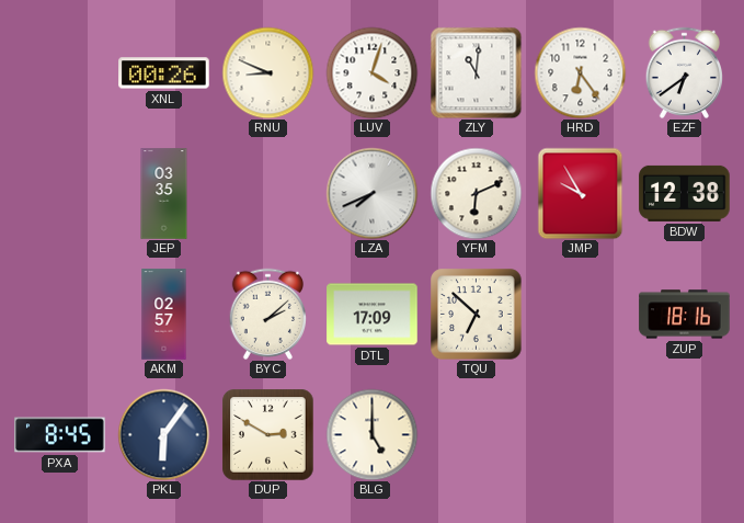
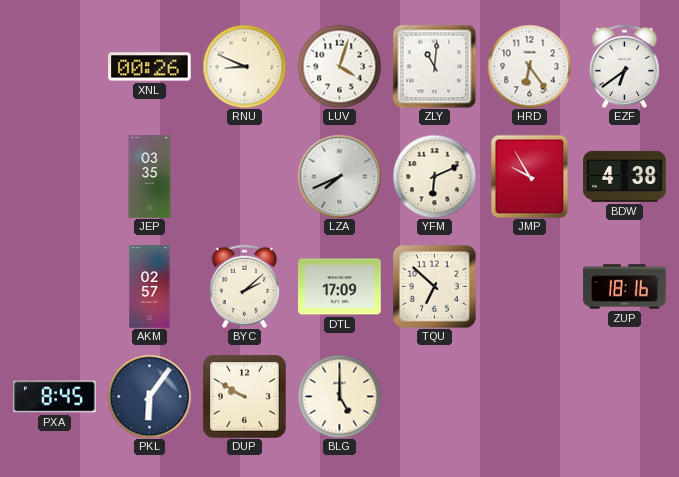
BDW: 12:38 -> 4:38
DUP: 2:50 -> 9:50
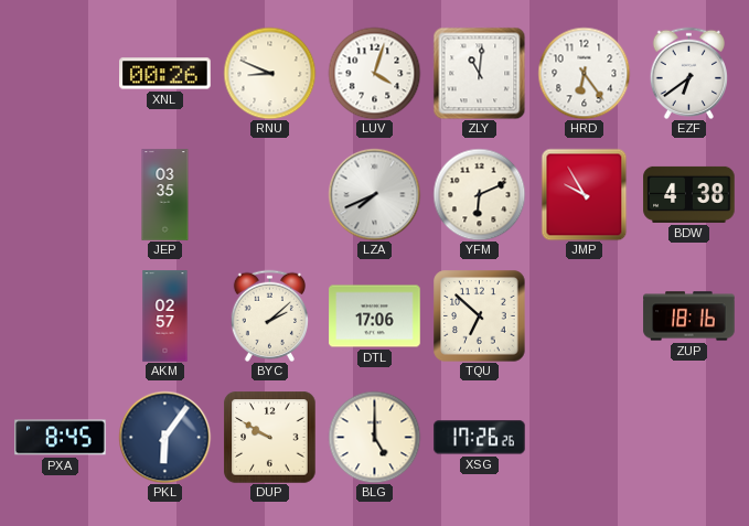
DTL: 17:09 -> 17:06
XSG: none -> 17:26
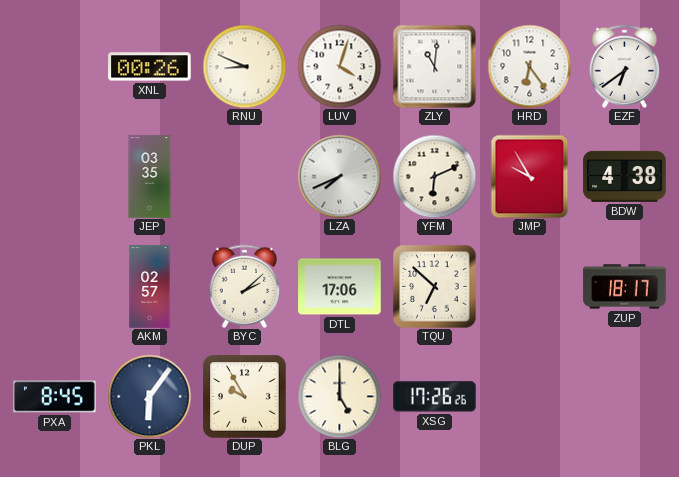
ZUP: 18:16 -> 18:17
DUP: 9:50 -> 9:55
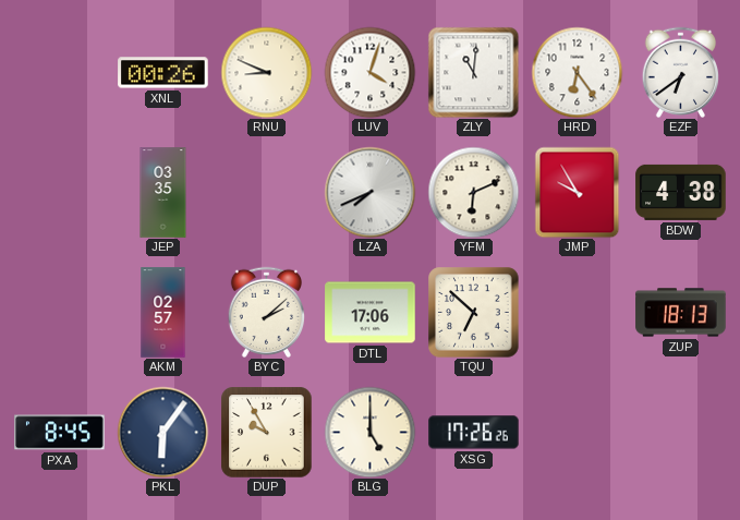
ZUP: 18:17 -> 18:13
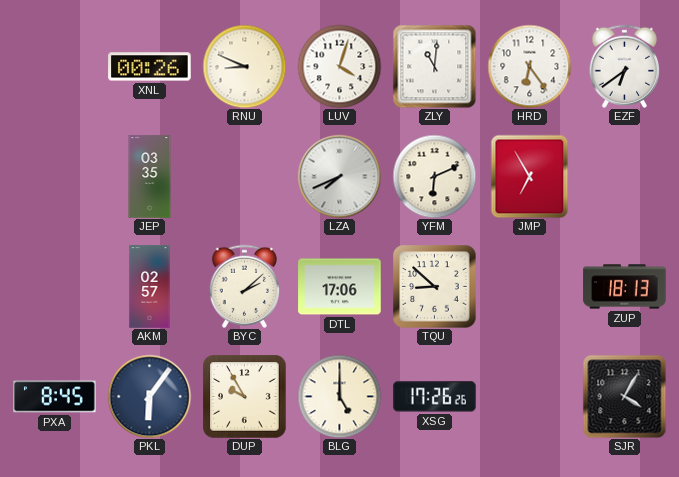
JMP: 9:55 -> 6:55
BDW: 4:38 -> none
TQU: 6:52 -> 8:52
SJR: none -> 4:05
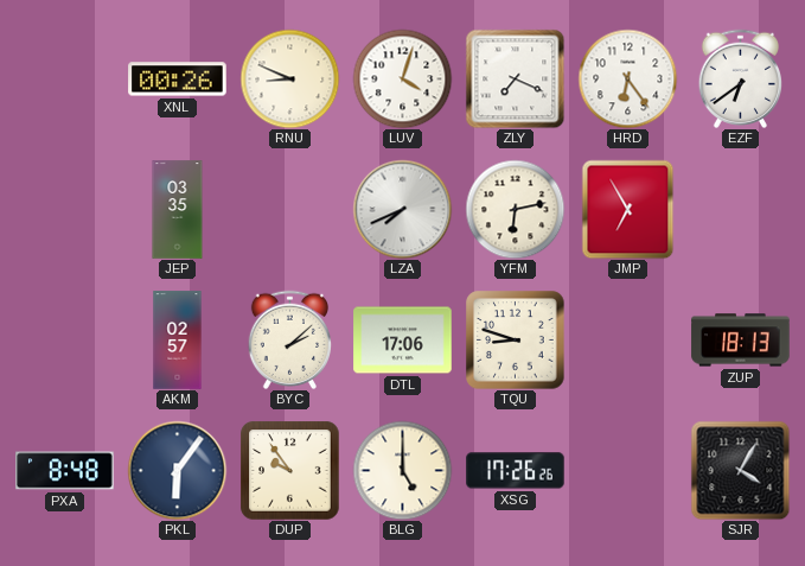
ZLY: 11:01 -> 7:19
YFM: 6:11 -> 6:13
TQU: 8:52 -> 8:48
PXA: 8:45 -> 8:48
DUP: 9:55 -> 9:54
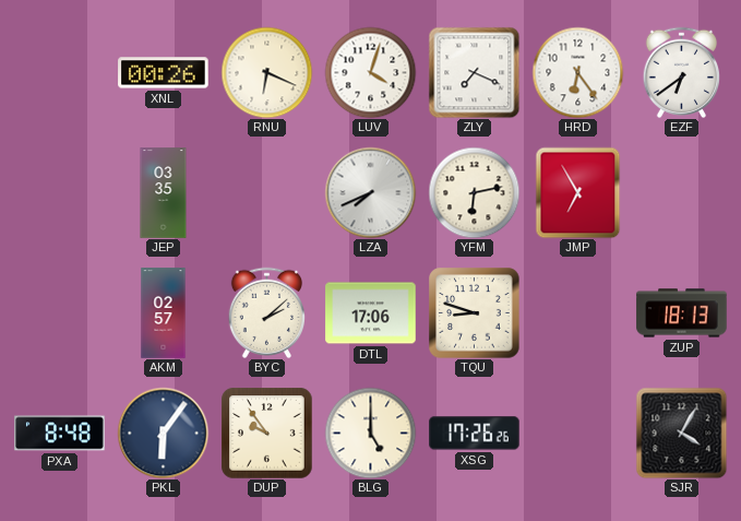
RNU: 8:49 -> 6:19
